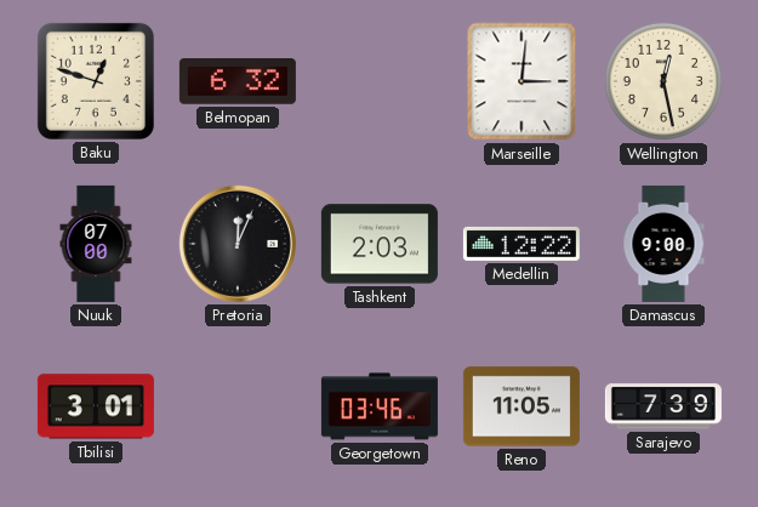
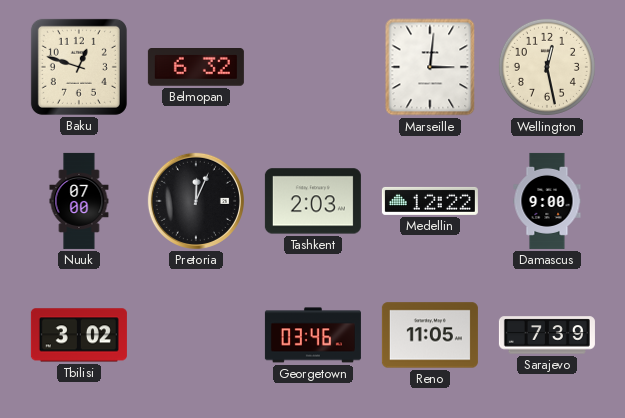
Tbilisi: 3:01 -> 3:02
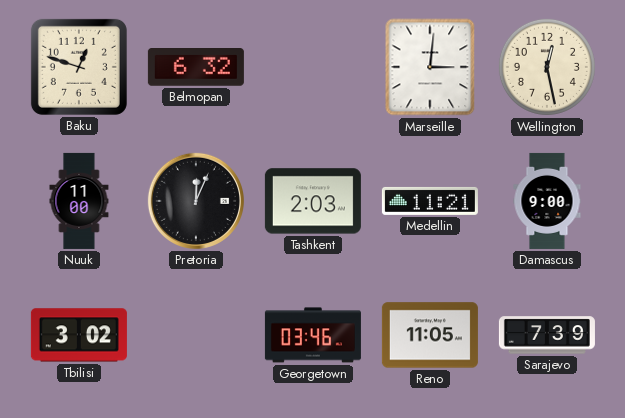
Nuuk: 07:00 -> 11:00
Medellin: 12:22 -> 11:21
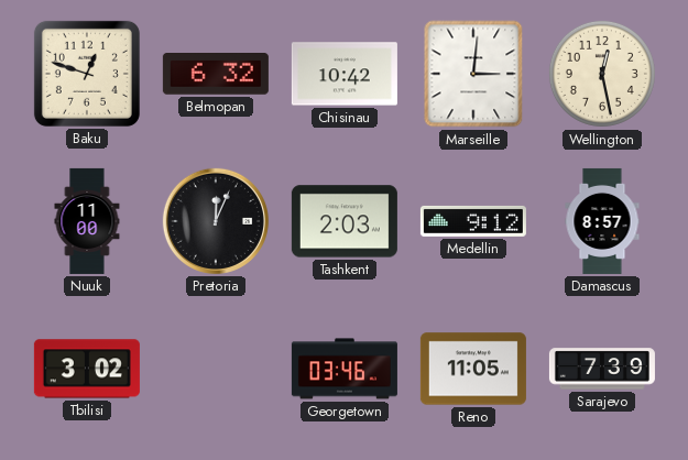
Chisinau: none -> 10:42
Medellin: 11:21 -> 9:12
Damascus: 9:00 -> 8:57
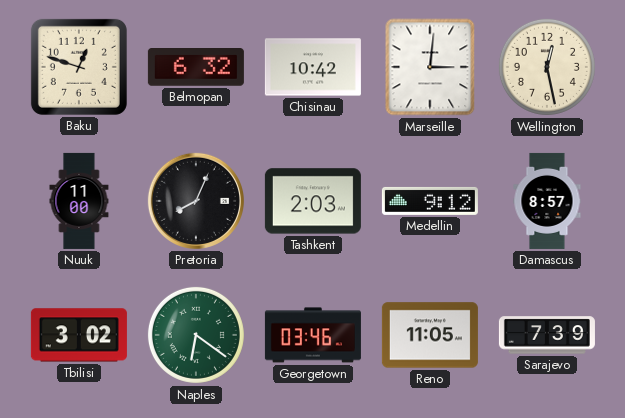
Pretoria: 12:04 -> 8:04
Naples: none -> 6:21
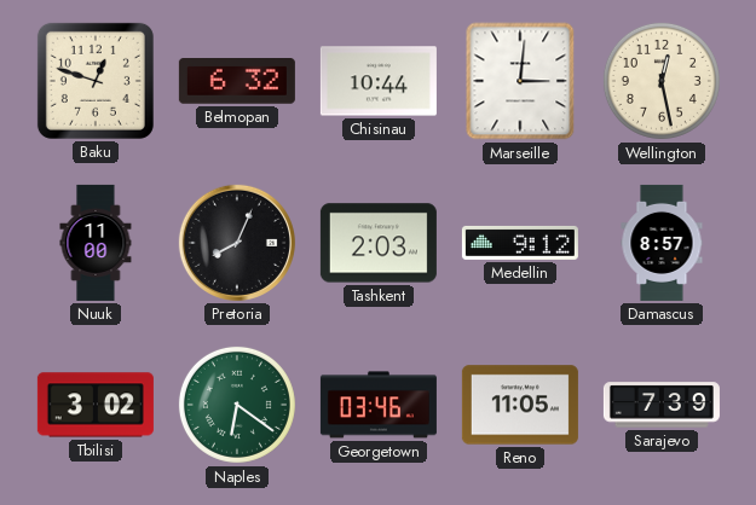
Chisinau: 10:42 -> 10:44
